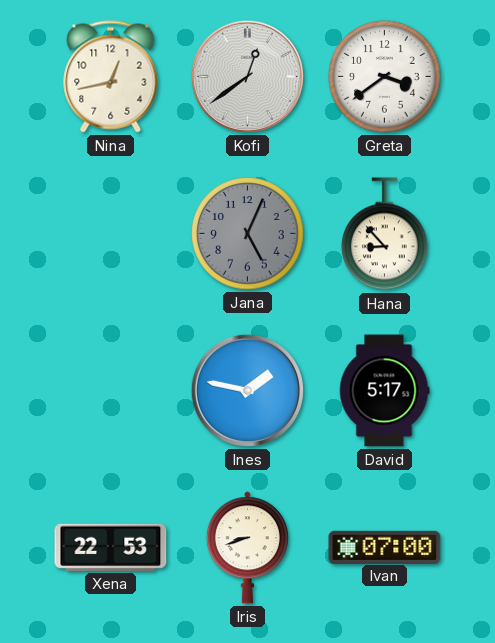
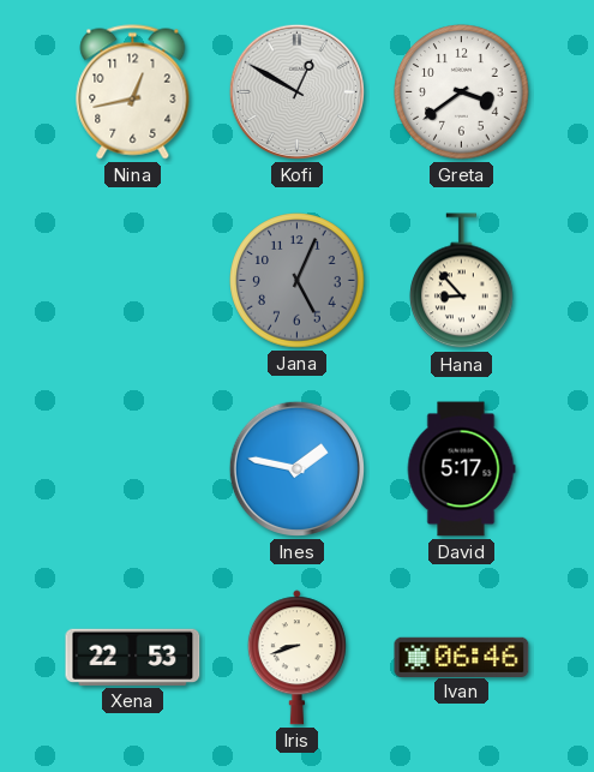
Kofi: 12:39 -> 12:50
Ivan: 07:00 -> 06:46
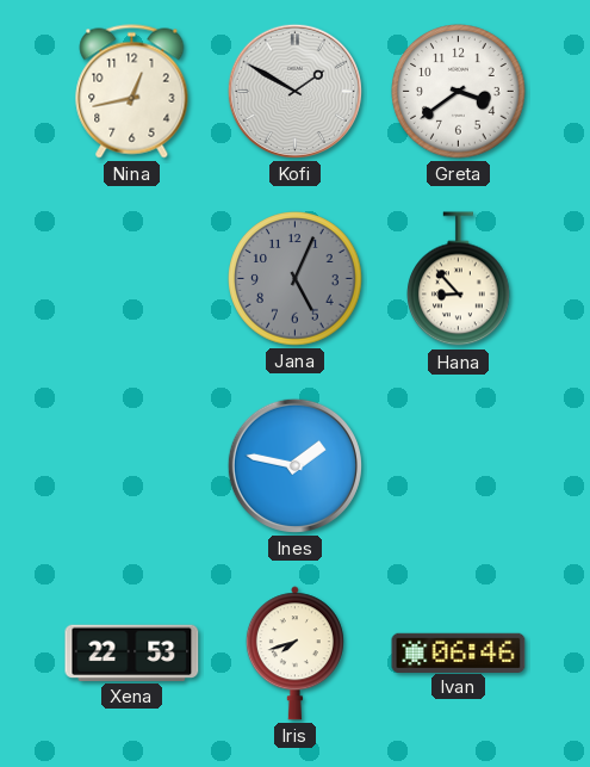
Kofi: 12:50 -> 1:50
David: 5:17 -> none
Iris: 8:42 -> 7:42
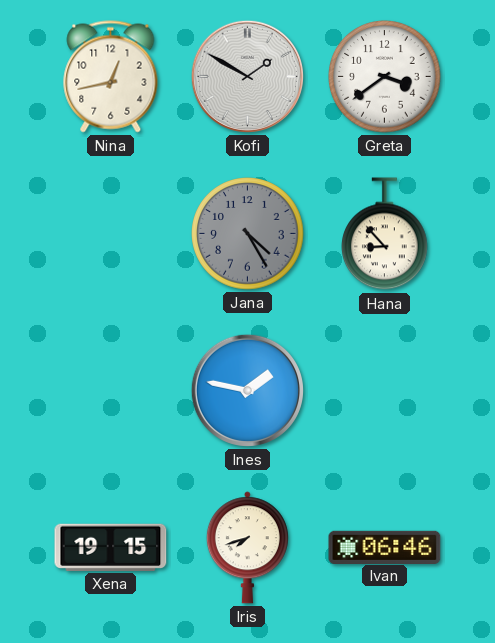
Jana: 5:04 -> 4:25
Xena: 22:53 -> 19:15
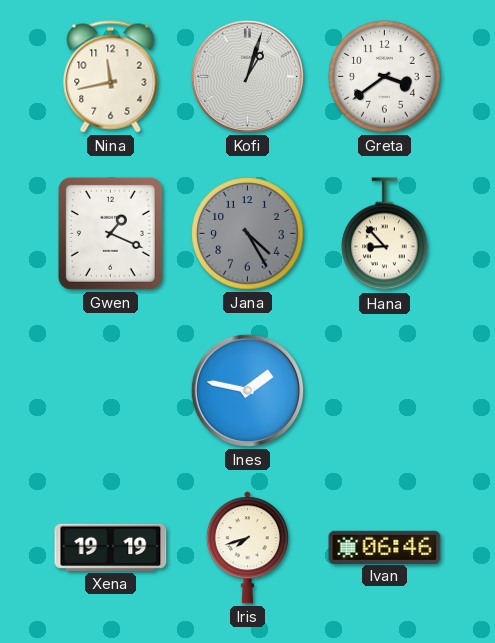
Nina: 12:43 -> 11:43
Kofi: 1:50 -> 1:03
Gwen: none -> 1:19
Xena: 19:15 -> 19:19
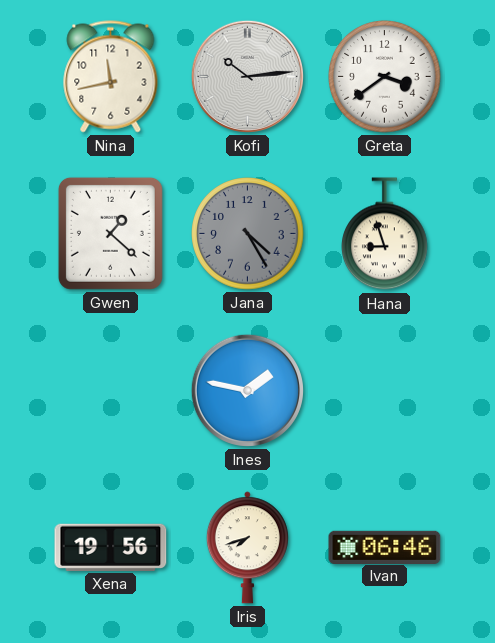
Kofi: 1:03 -> 10:14
Gwen: 1:19 -> 1:22
Hana: 8:53 -> 8:57
Xena: 19:19 -> 19:56
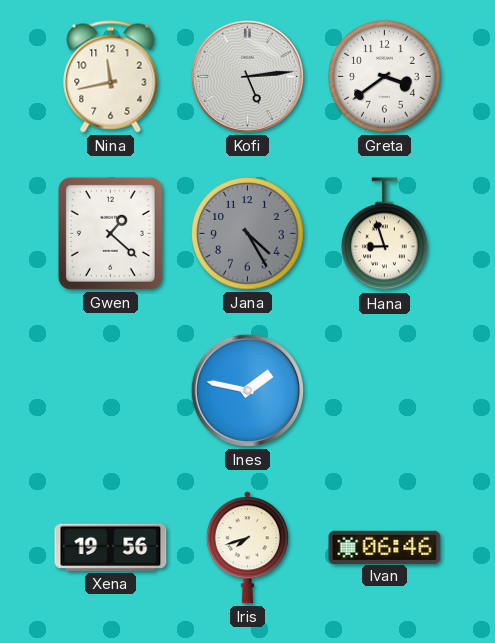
Kofi: 10:14 -> 5:14
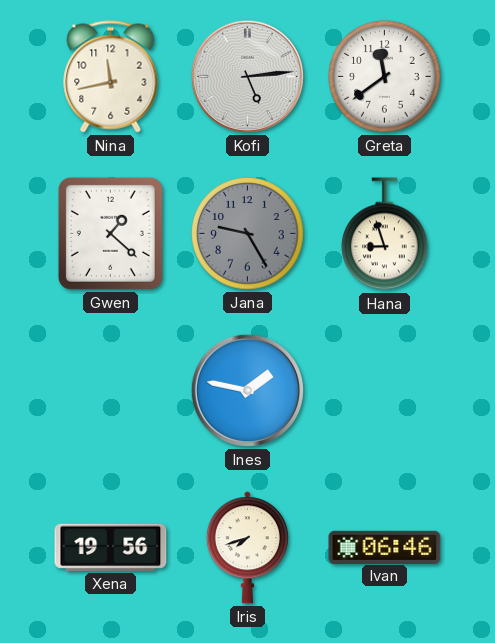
Greta: 3:39 -> 11:39
Jana: 4:25 -> 9:25
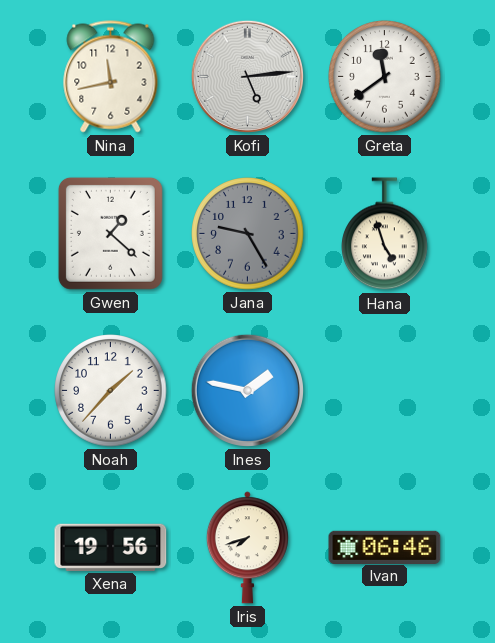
Hana: 8:57 -> 4:57
Noah: none -> 1:37
